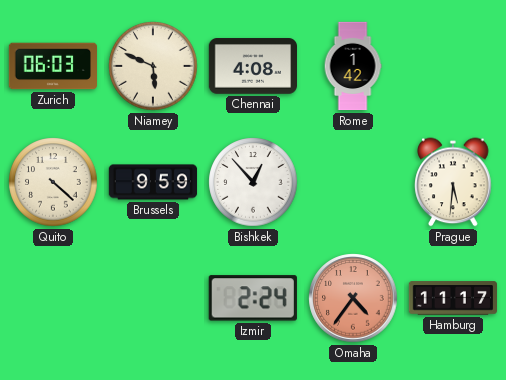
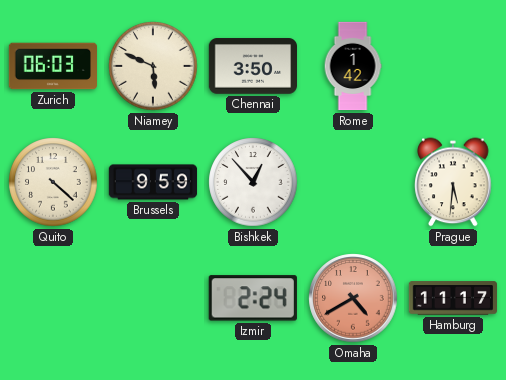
Chennai: 4:08 -> 3:50
Omaha: 4:36 -> 4:40
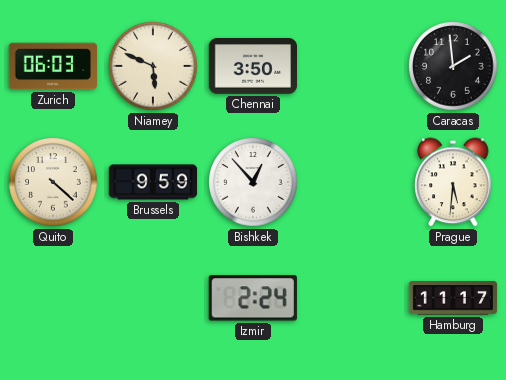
Rome: 1:42 -> none
Caracas: none -> 1:59
Omaha: 4:40 -> none
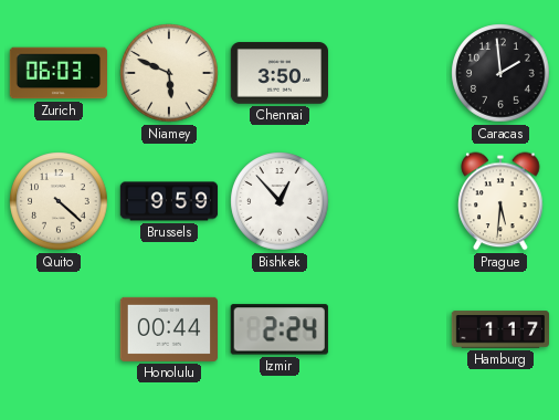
Honolulu: none -> 00:44
Hamburg: 11:17 -> 1:17
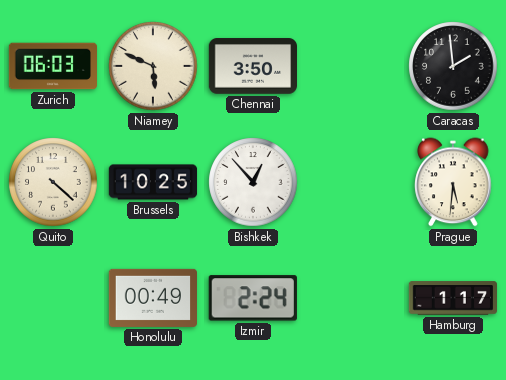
Brussels: 9:59 -> 10:25
Honolulu: 00:44 -> 00:49
